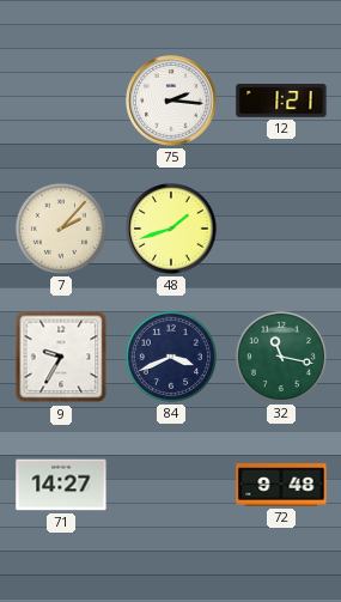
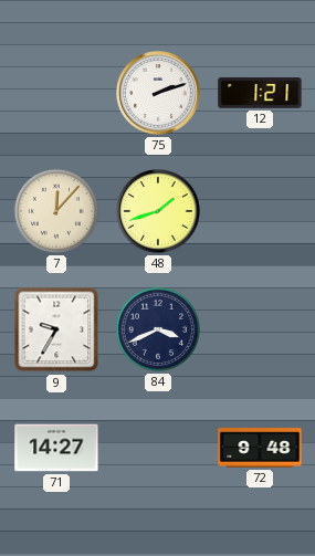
75: 2:16 -> 2:12
7: 2:07 -> 12:07
32: 11:17 -> none
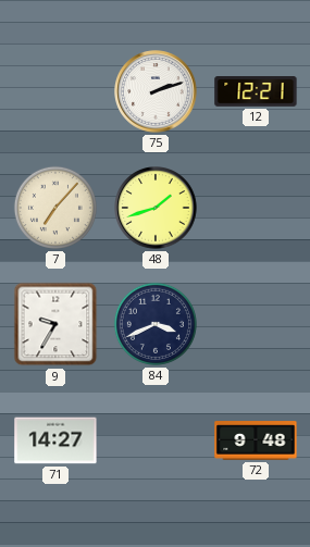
12: 1:21 -> 12:21
7: 12:07 -> 7:07
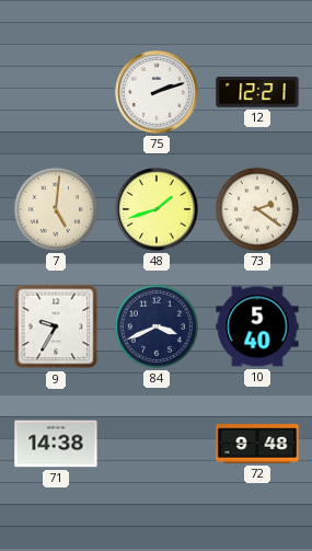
7: 7:07 -> 5:01
73: none -> 2:21
10: none -> 5:40
71: 14:27 -> 14:38
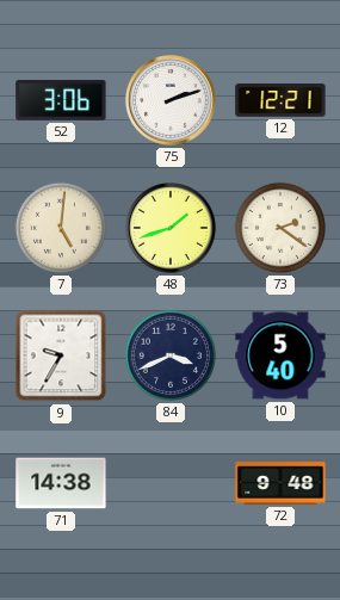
52: none -> 3:06
